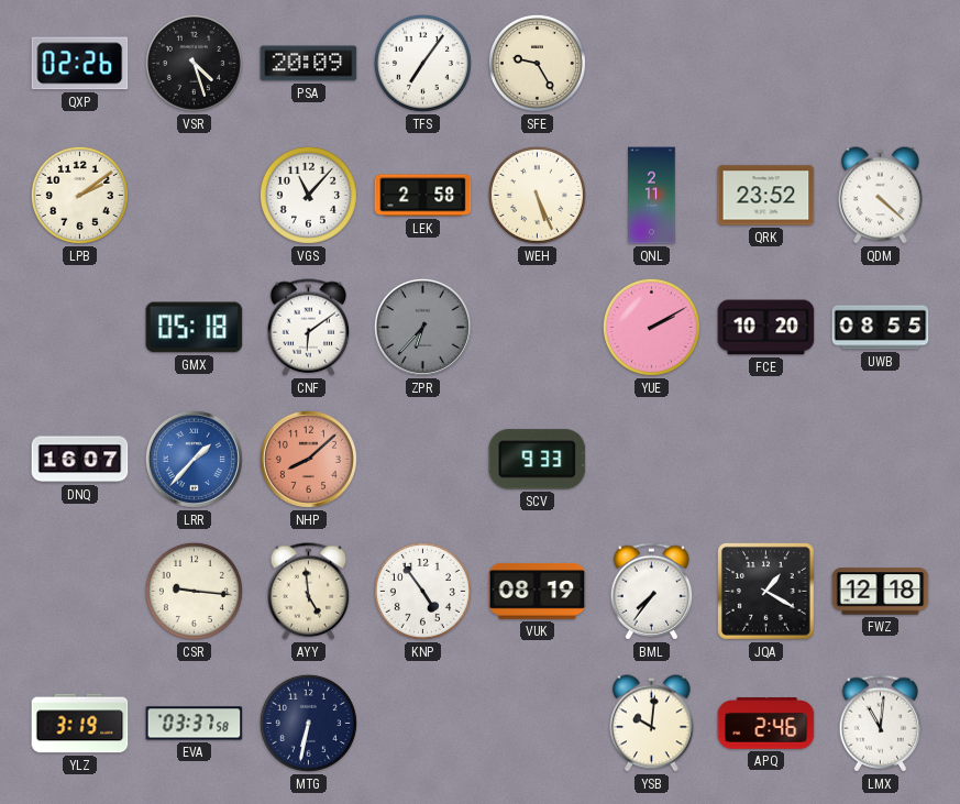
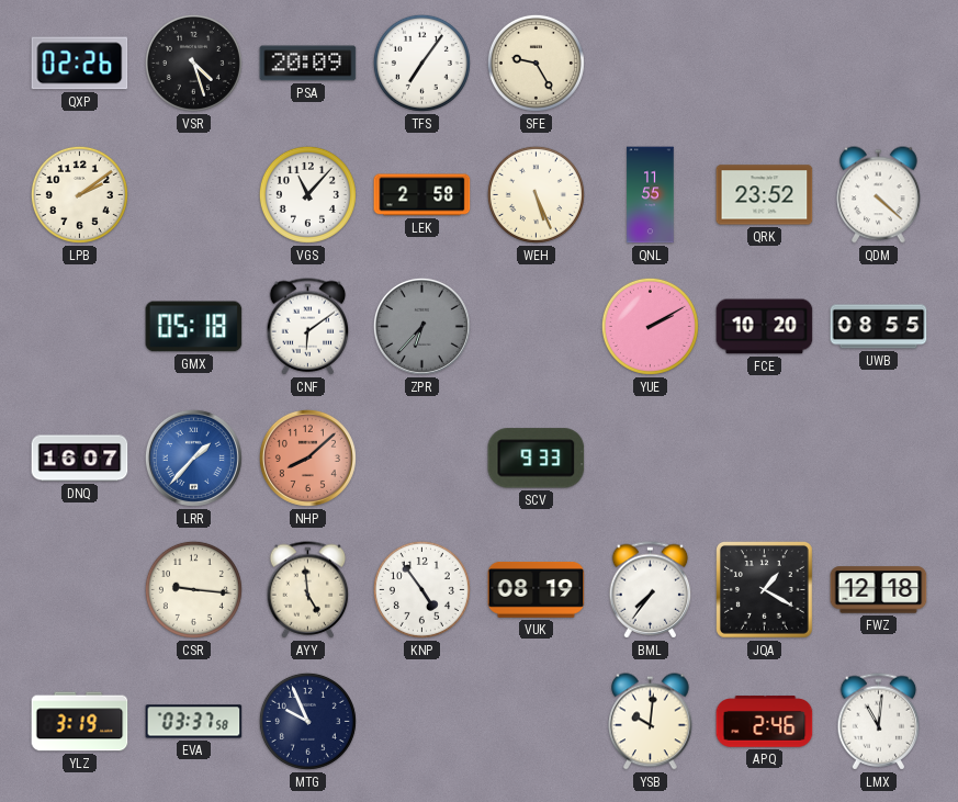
QNL: 2:11 -> 11:55
MTG: 6:32 -> 9:56
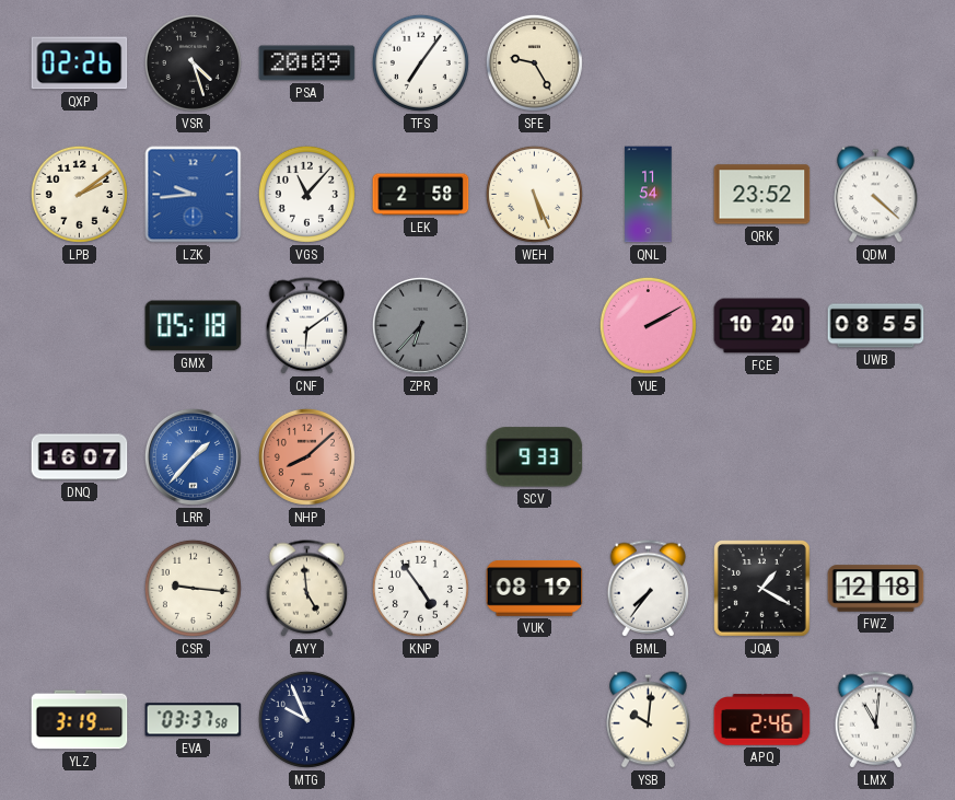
LZK: none -> 9:44
QNL: 11:55 -> 11:54
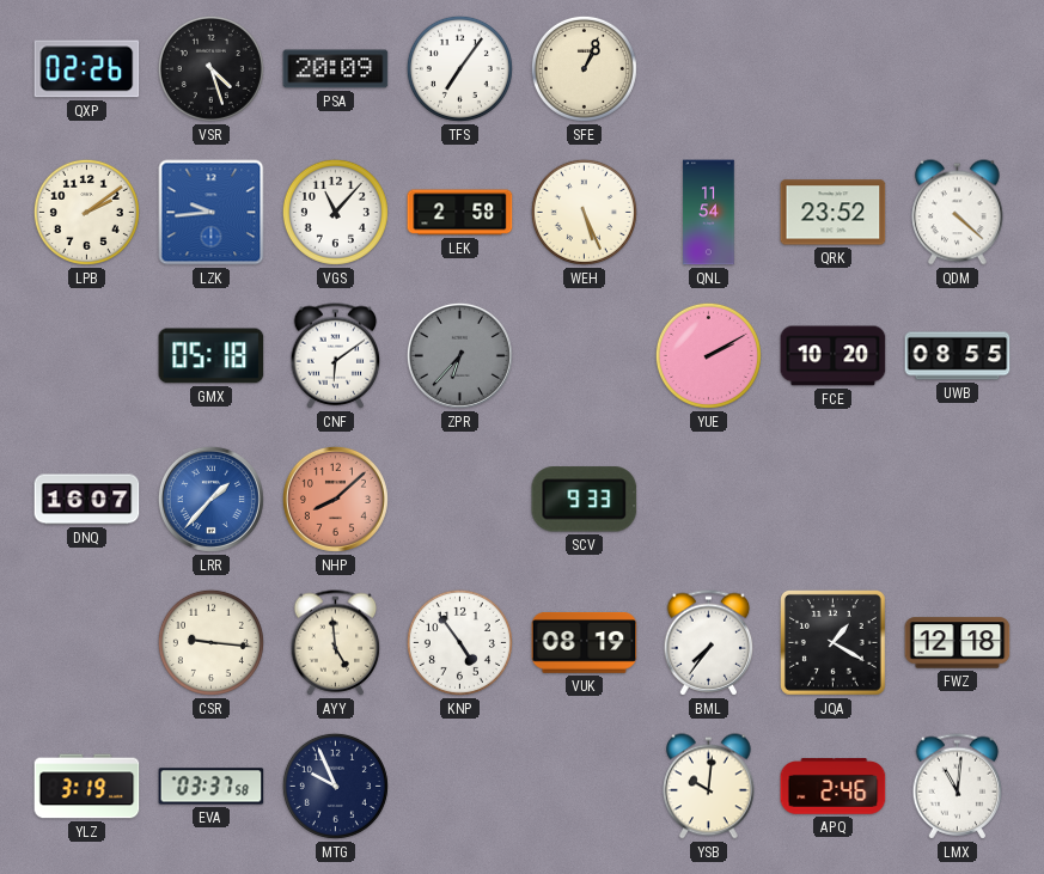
SFE: 9:25 -> 1:04
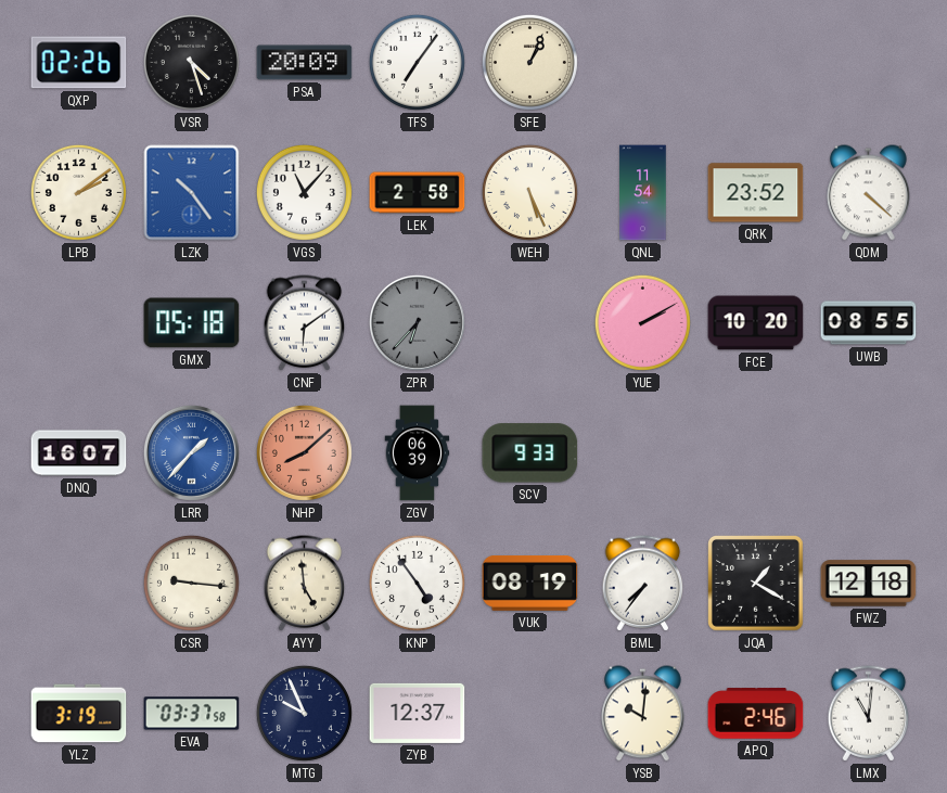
LZK: 9:44 -> 10:24
ZGV: none -> 06:39
ZYB: none -> 12:37
